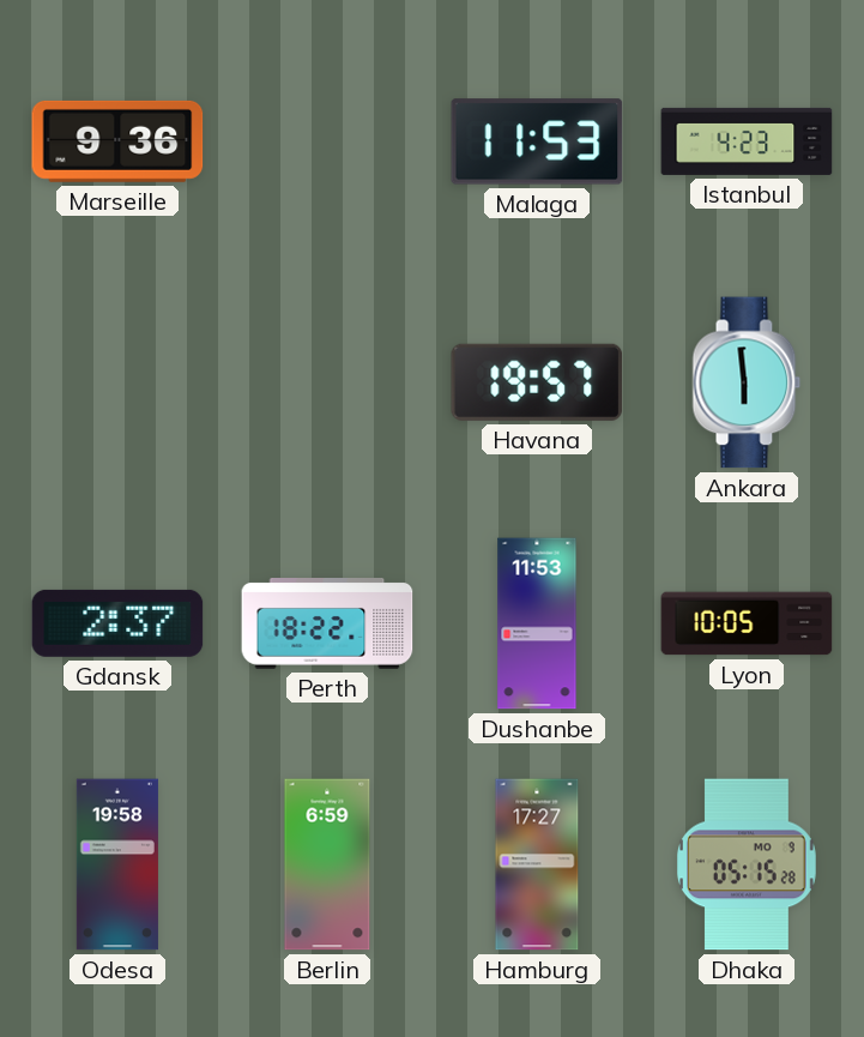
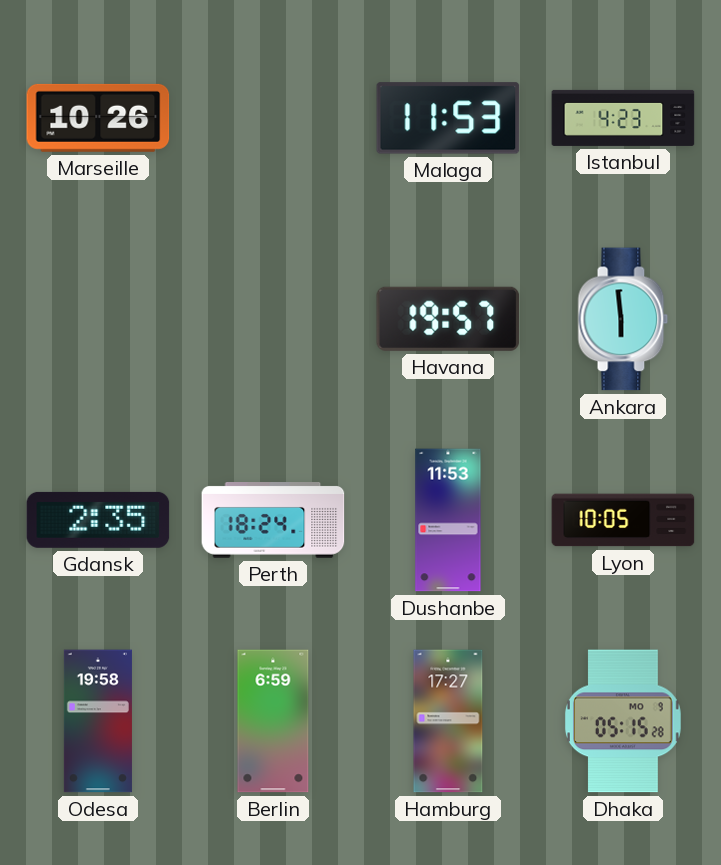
Marseille: 9:36 -> 10:26
Gdansk: 2:37 -> 2:35
Perth: 18:22 -> 18:24
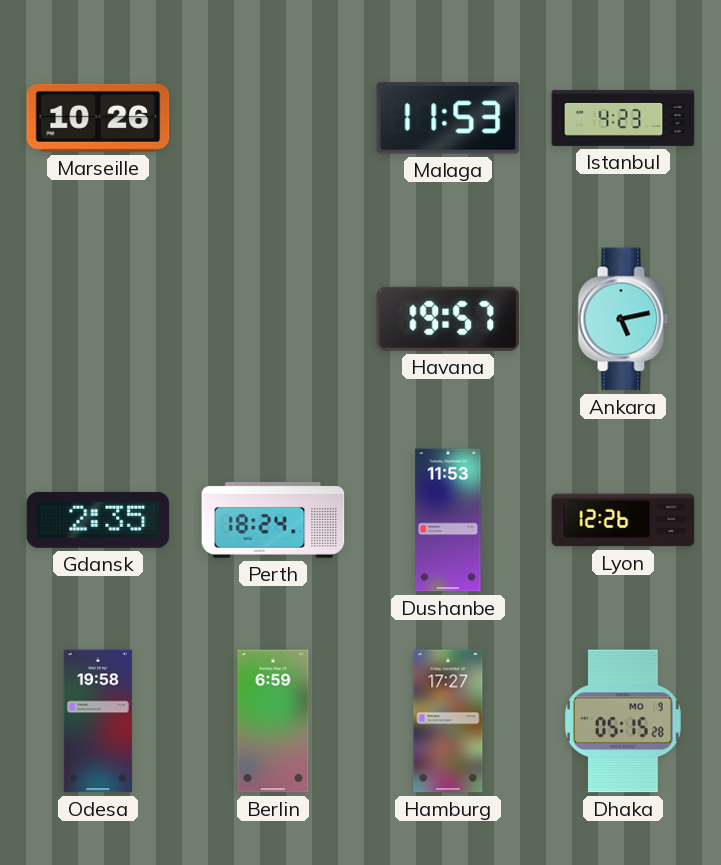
Ankara: 5:59 -> 5:13
Lyon: 10:05 -> 12:26
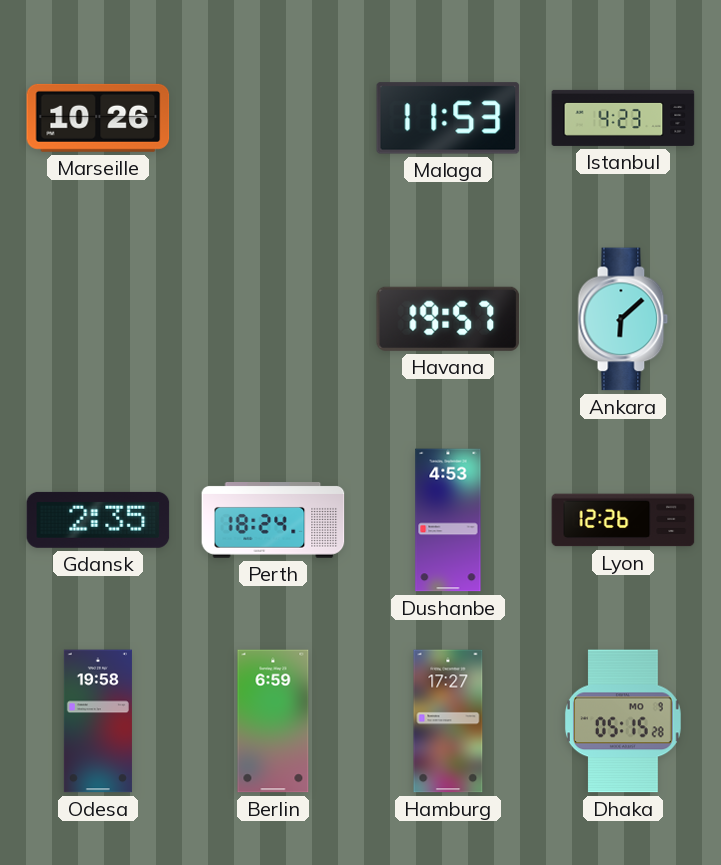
Ankara: 5:13 -> 6:08
Dushanbe: 11:53 -> 4:53
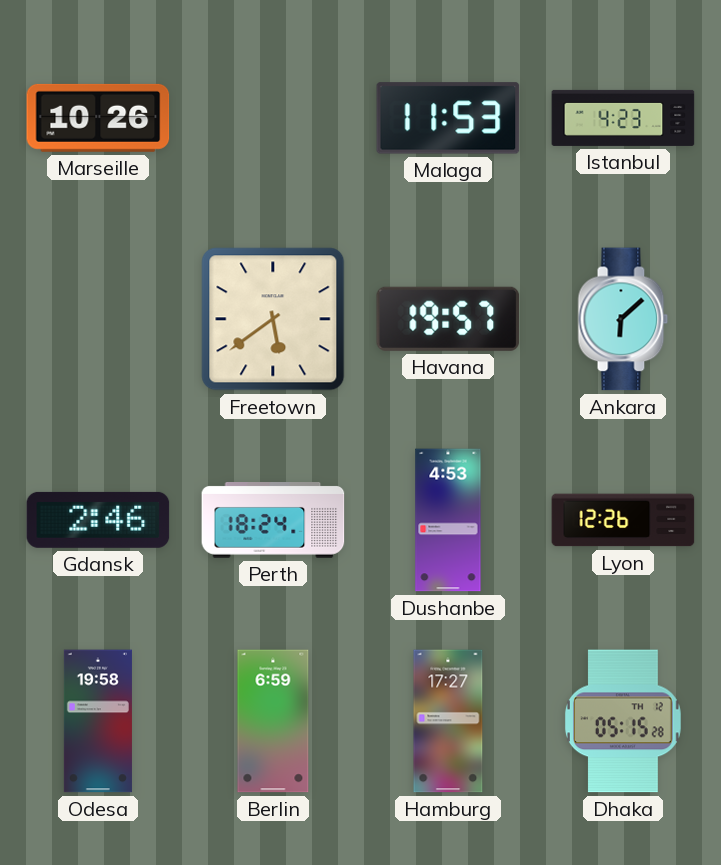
Freetown: none -> 5:39
Gdansk: 2:35 -> 2:46
Dhaka date: MO 9 -> TH 12
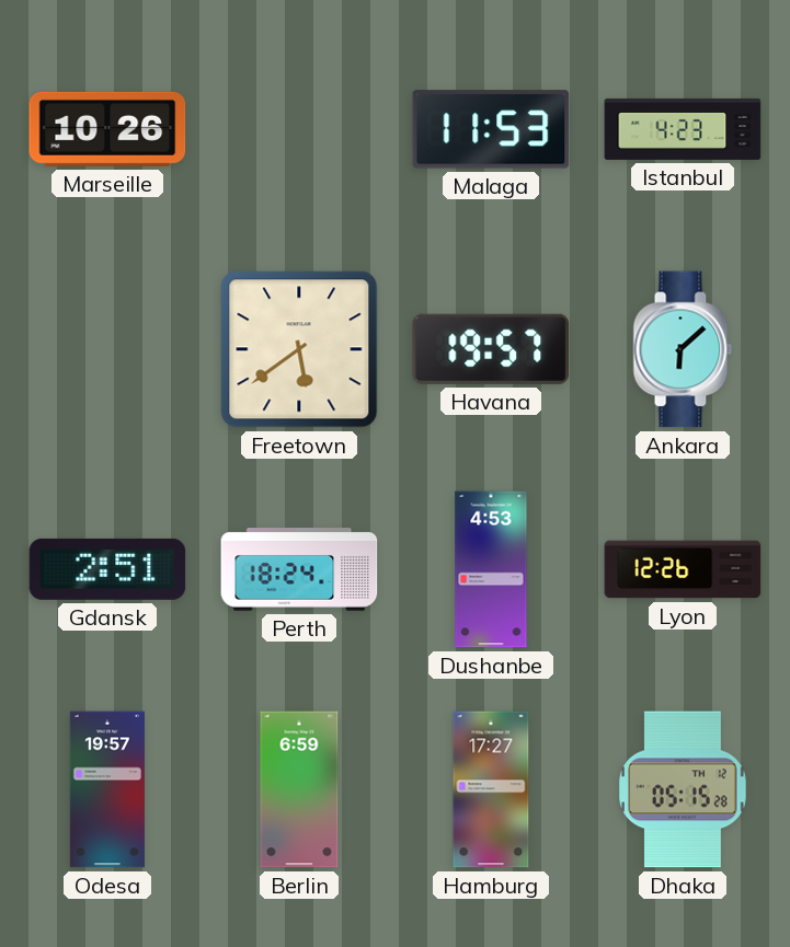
Gdansk: 2:46 -> 2:51
Odesa: 19:58 -> 19:57
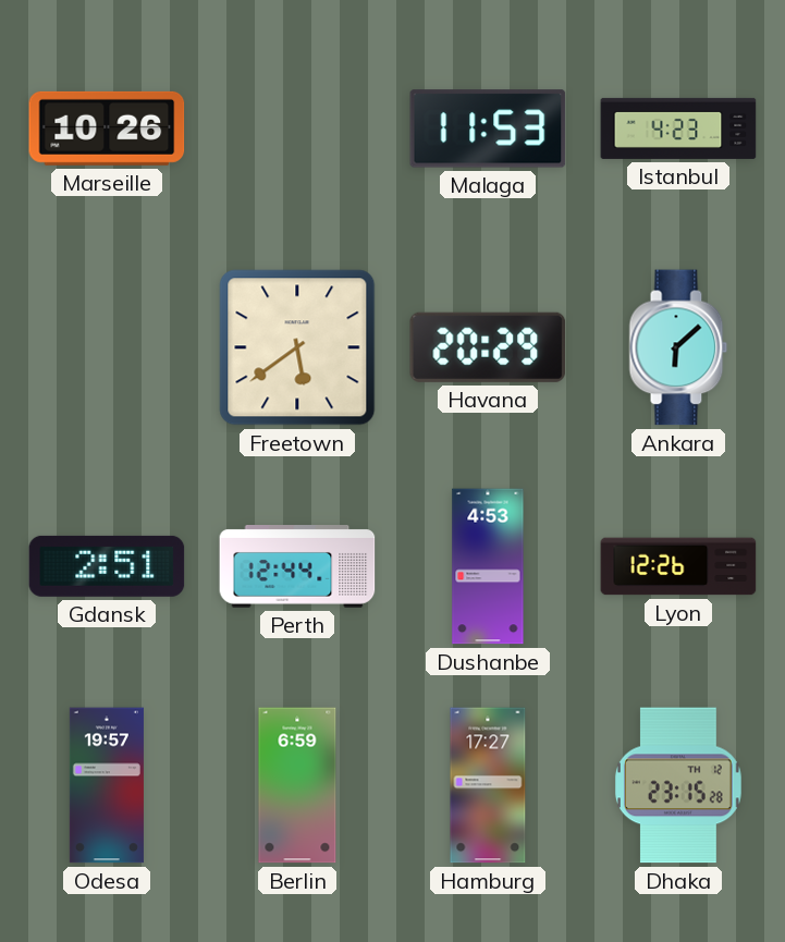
Havana: 19:57 -> 20:29
Perth: 18:24 -> 12:44
Dhaka: 05:15 -> 23:15
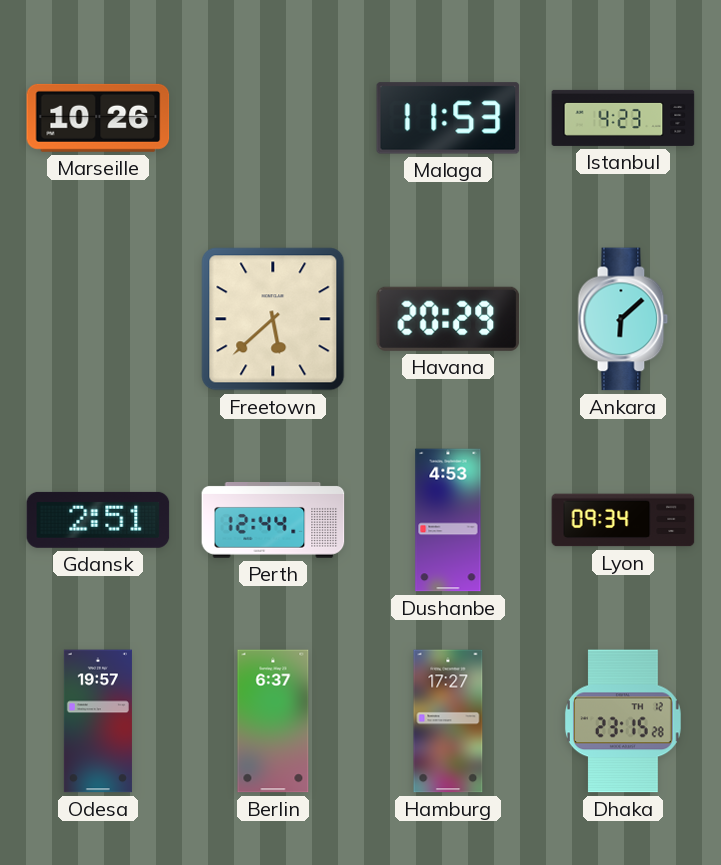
Freetown: 5:39 -> 5:38
Lyon: 12:26 -> 09:34
Berlin: 6:59 -> 6:37
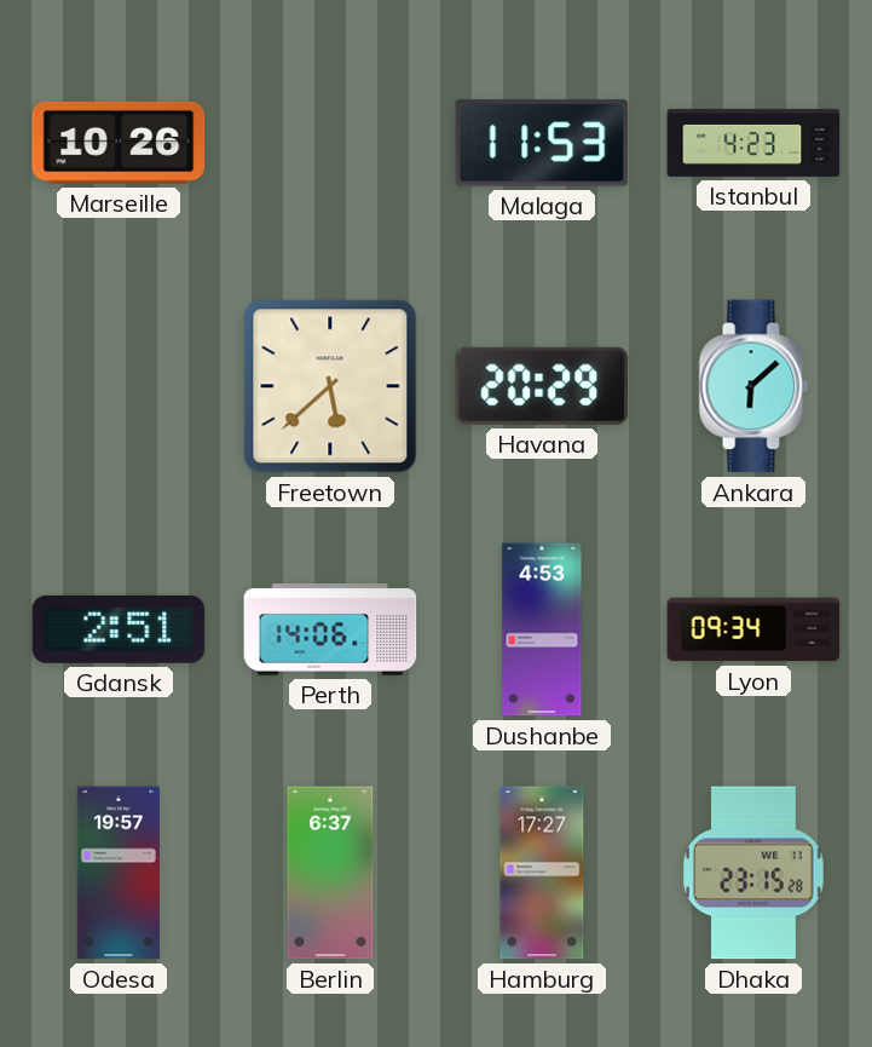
Perth: 12:44 -> 14:06
Dhaka date: TH 12 -> WE 11
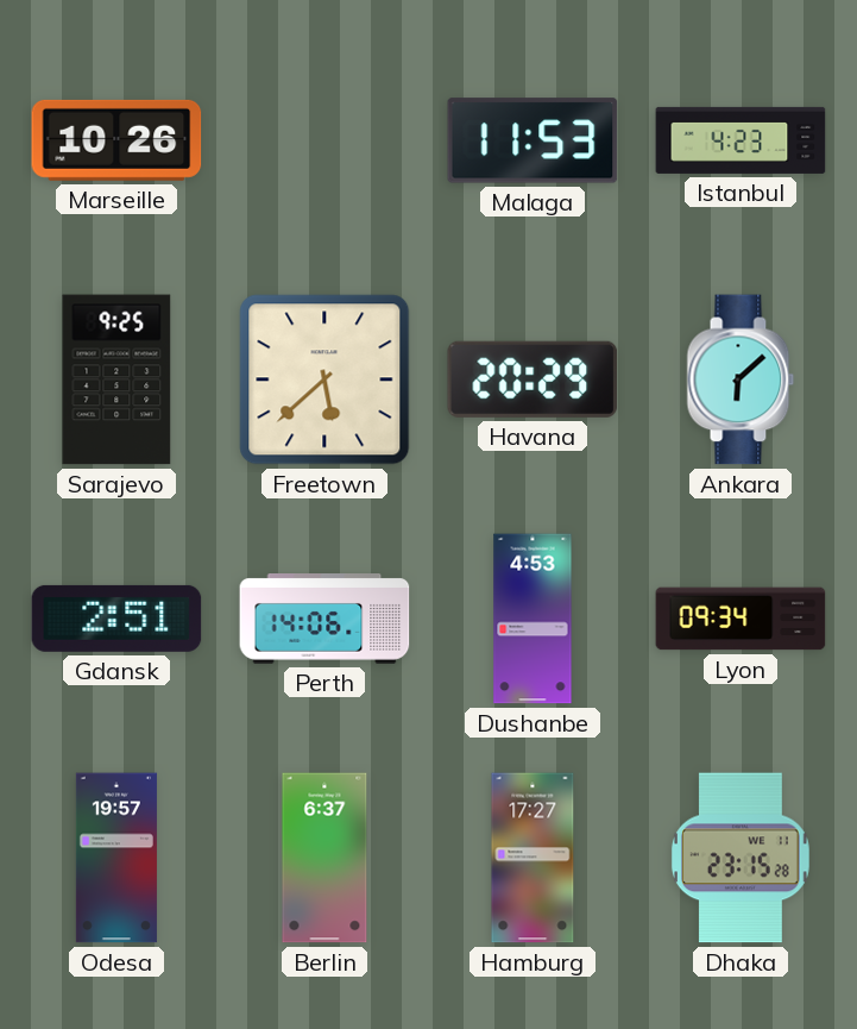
Sarajevo: none -> 9:25
